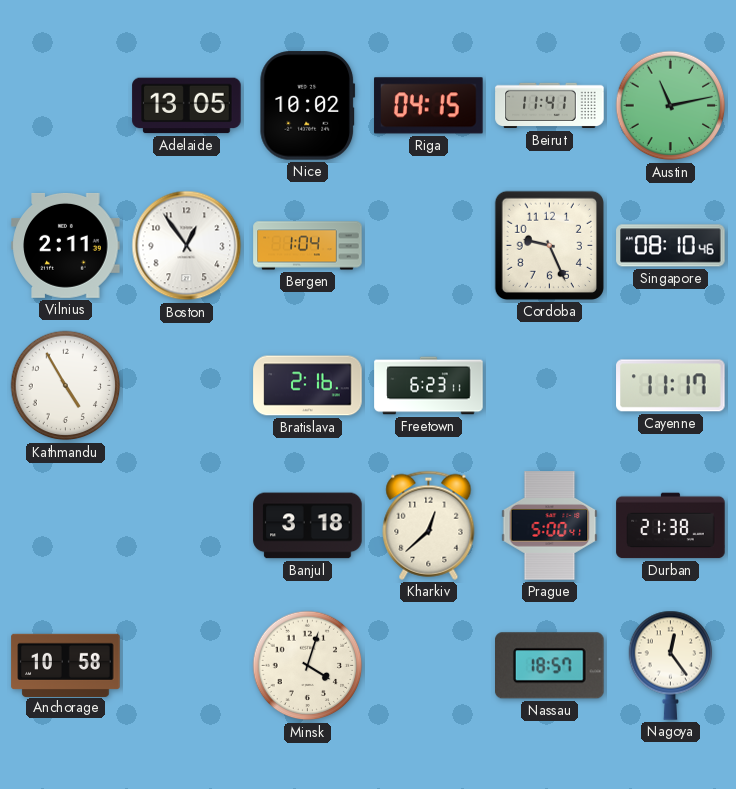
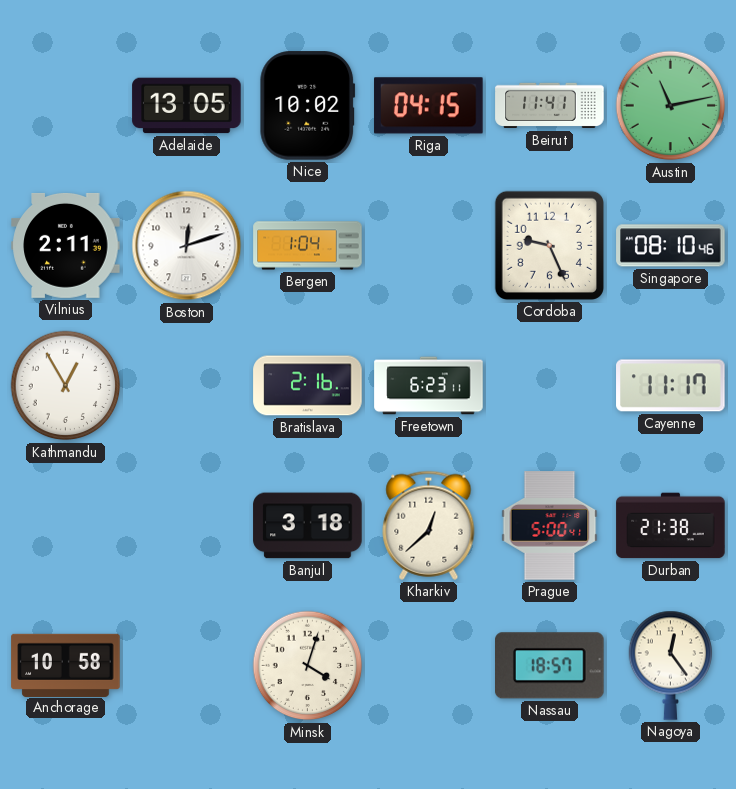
Boston: 12:54 -> 12:12
Kathmandu: 4:55 -> 12:55
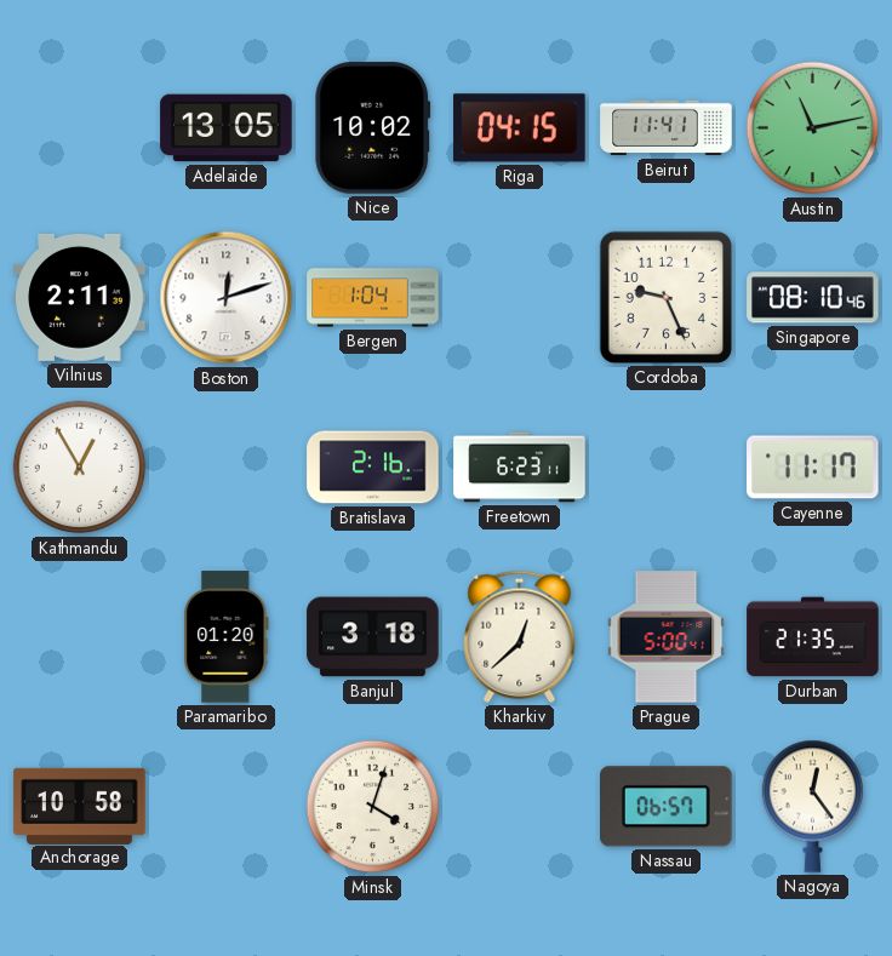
Paramaribo: none -> 01:20
Durban: 21:38 -> 21:35
Nassau: 18:57 -> 06:57
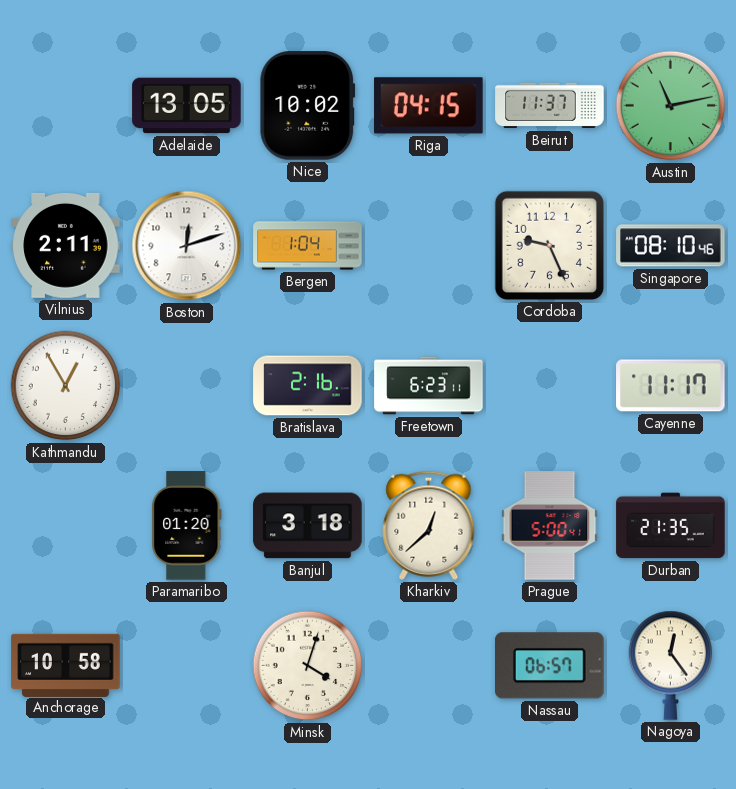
Beirut: 11:41 -> 11:37
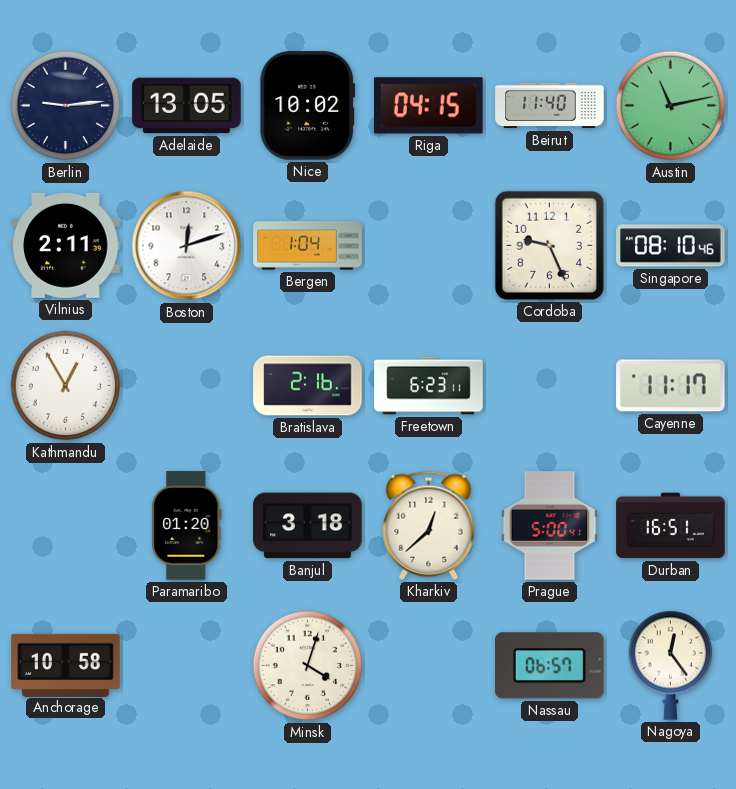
Berlin: none -> 9:14
Beirut: 11:37 -> 11:40
Durban: 21:35 -> 16:51
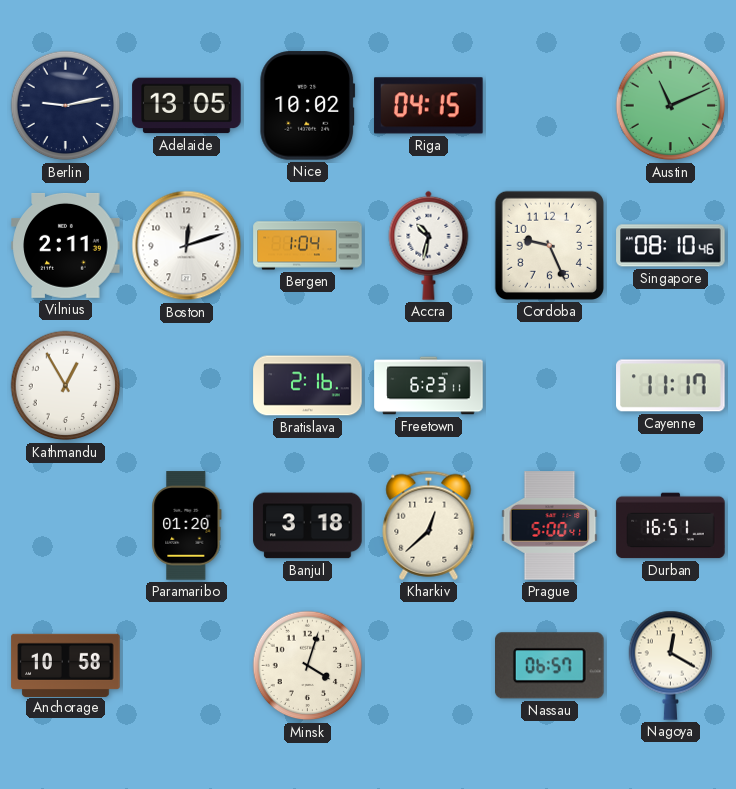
Berlin: 9:14 -> 9:13
Beirut: 11:40 -> none
Austin: 11:13 -> 11:11
Accra: none -> 10:32
Nagoya: 12:24 -> 12:20
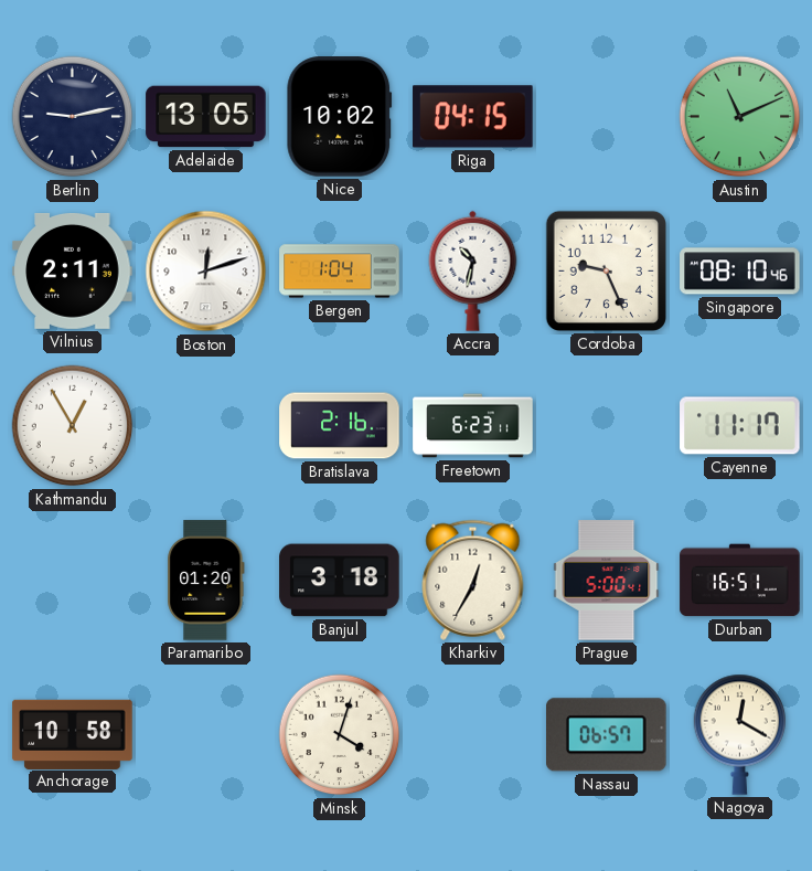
Kharkiv: 12:38 -> 12:35
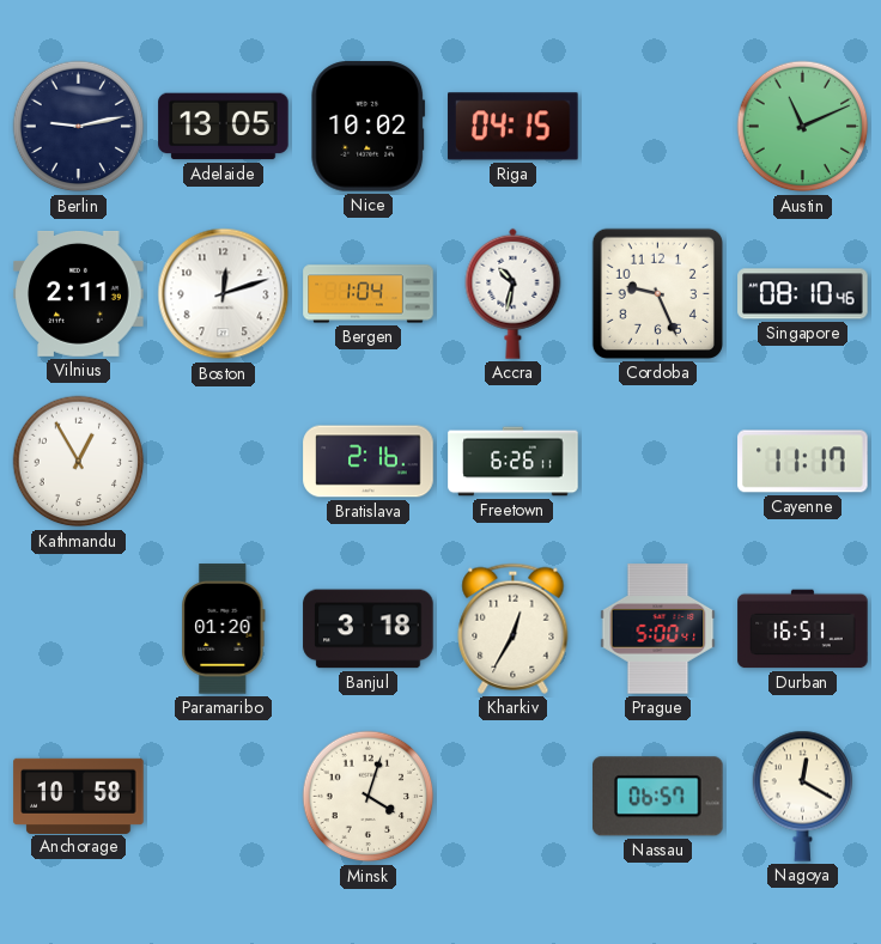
Freetown: 6:23 -> 6:26
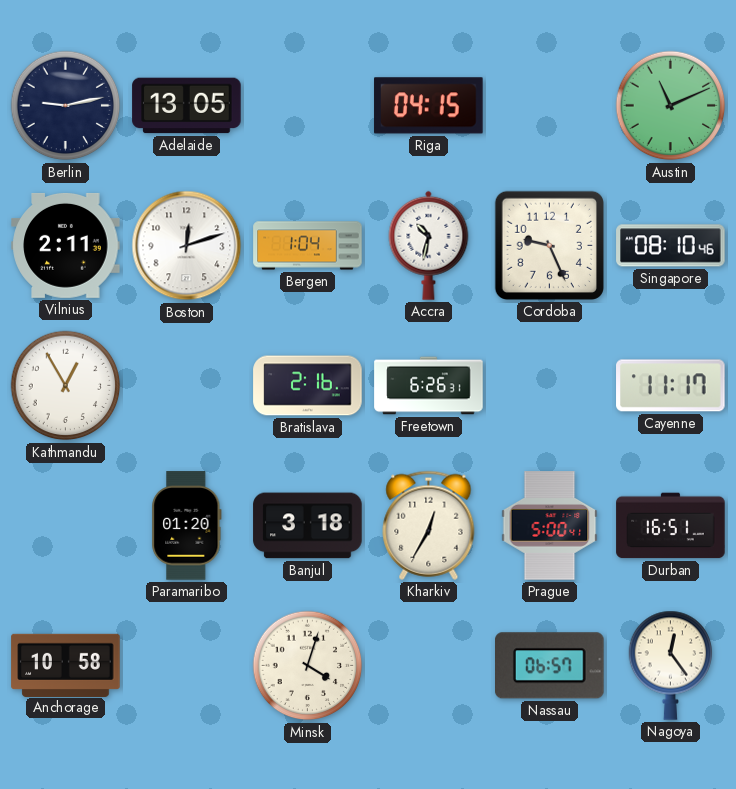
Nice: 10:02 -> none
Freetown: 6:26:11 -> 6:26:31
Nagoya: 12:20 -> 12:24
